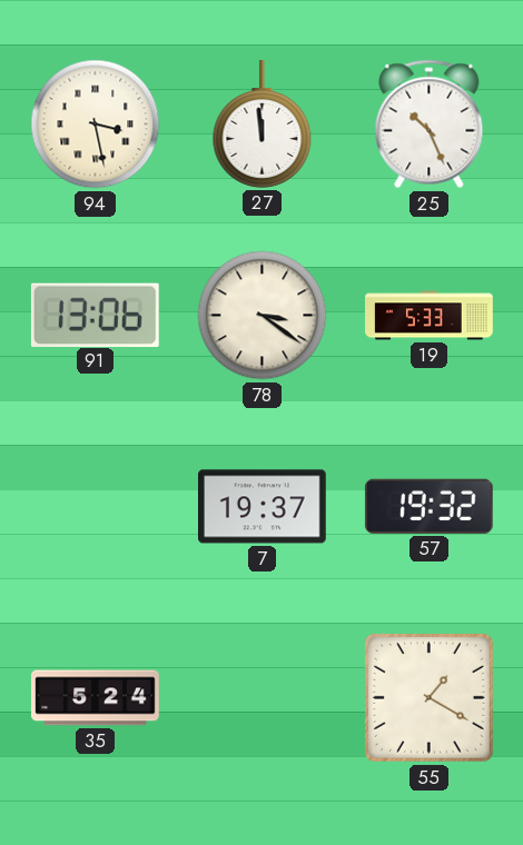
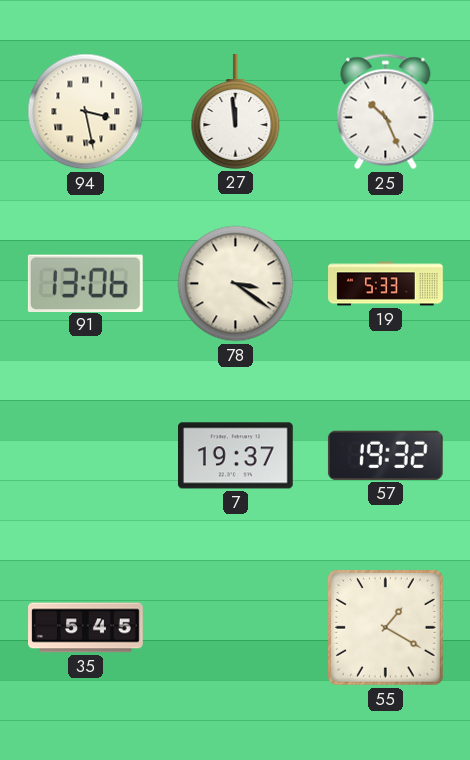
35: 5:24 -> 5:45
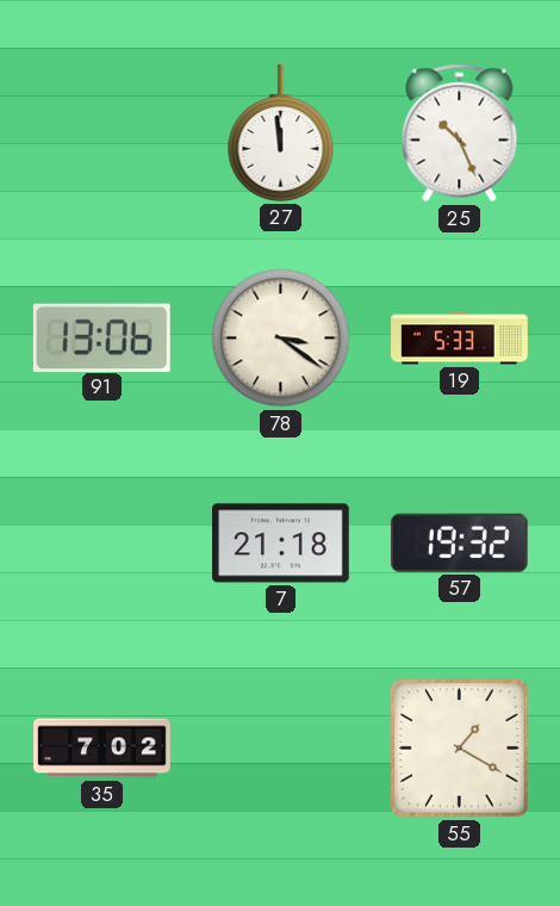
94: 3:28 -> none
7: 19:37 -> 21:18
35: 5:45 -> 7:02
